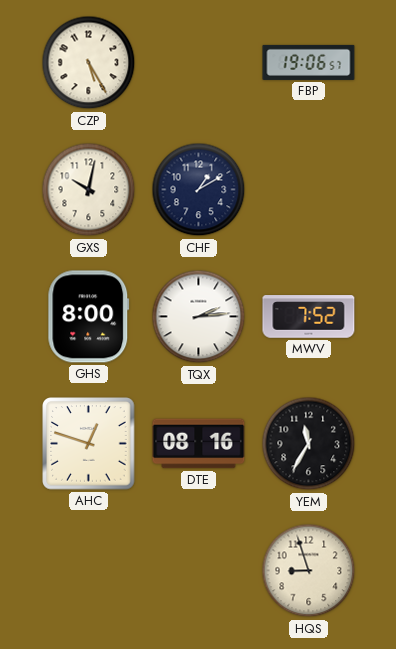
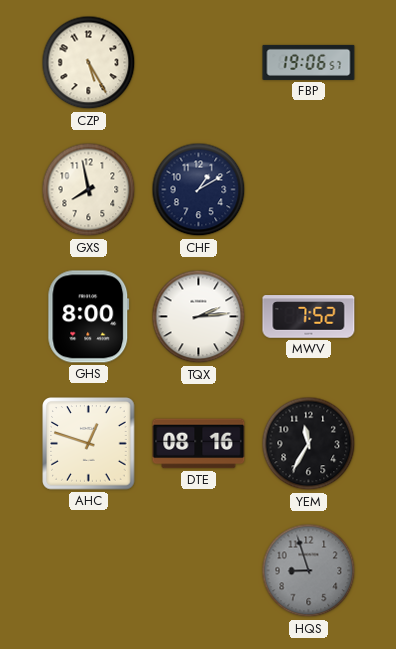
GXS: 10:02 -> 7:58
HQS dial: cream -> grey
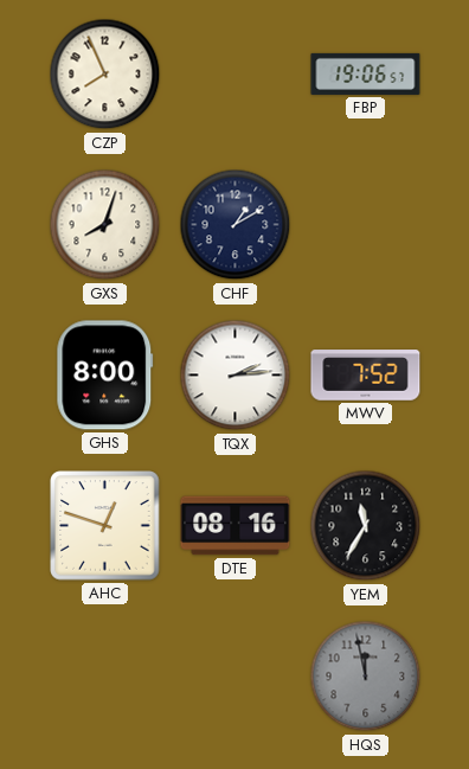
CZP: 5:25 -> 7:56
GXS: 7:58 -> 8:03
HQS: 8:57 -> 11:58
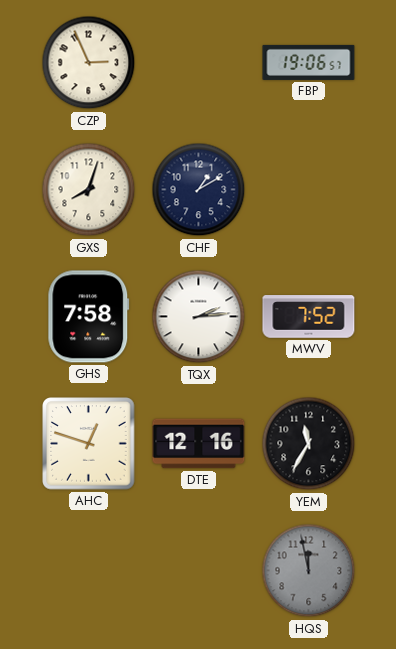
CZP: 7:56 -> 2:56
GHS: 8:00 -> 7:58
DTE: 08:16 -> 12:16
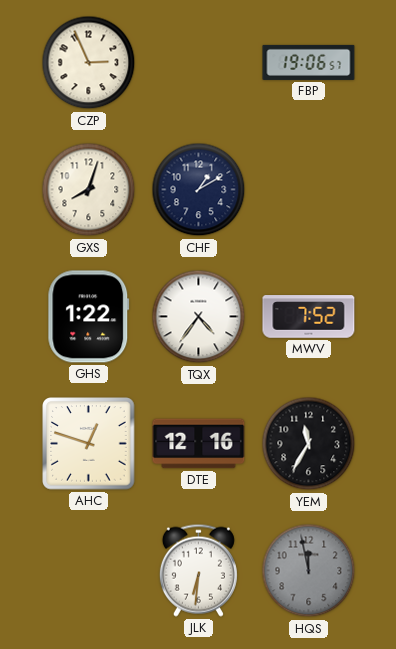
GHS: 7:58 -> 1:22
TQX: 2:14 -> 4:36
JLK: none -> 6:31
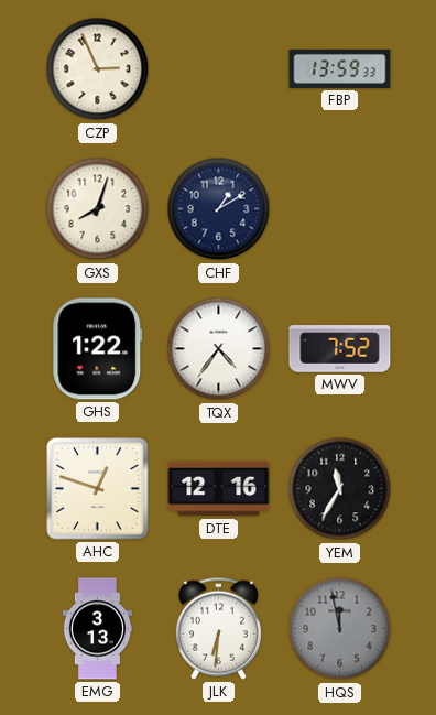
FBP: 19:06 -> 13:59
EMG: none -> 3:13
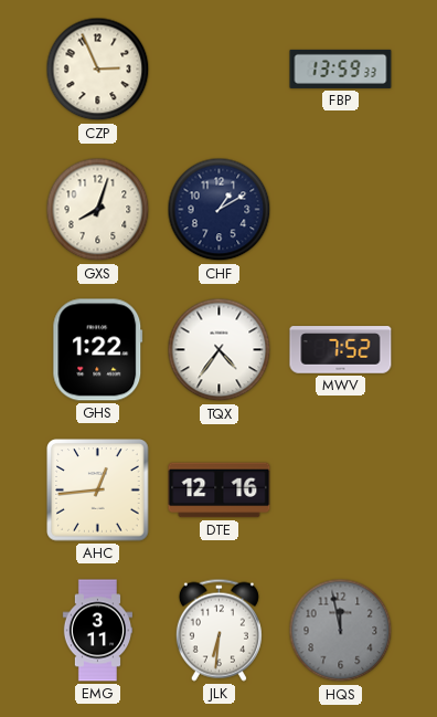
AHC: 12:48 -> 12:44
YEM: 11:35 -> none
EMG: 3:13 -> 3:11
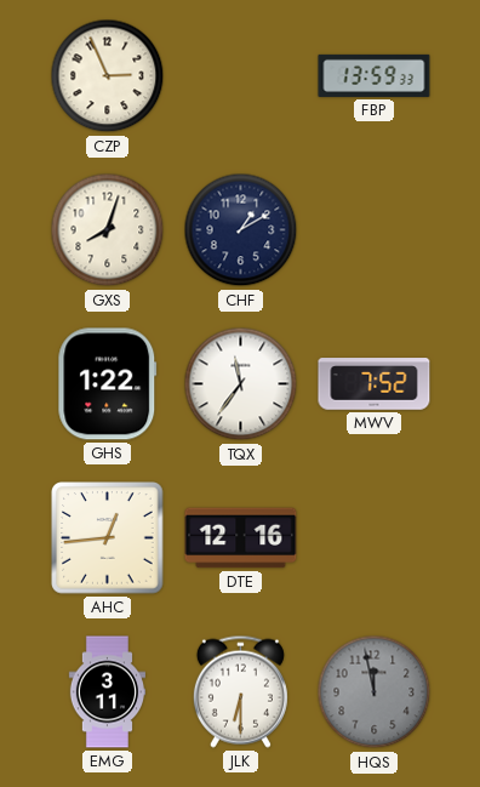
TQX: 4:36 -> 11:36
JLK: 6:31 -> 6:30
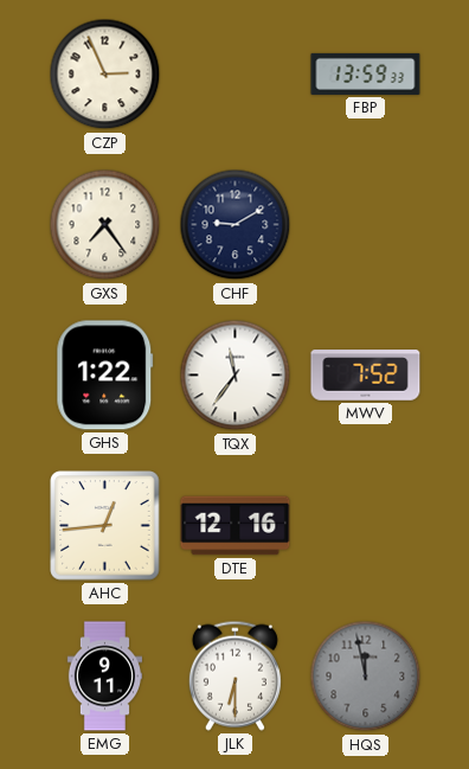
GXS: 8:03 -> 7:24
CHF: 1:10 -> 9:10
EMG: 3:11 -> 9:11
